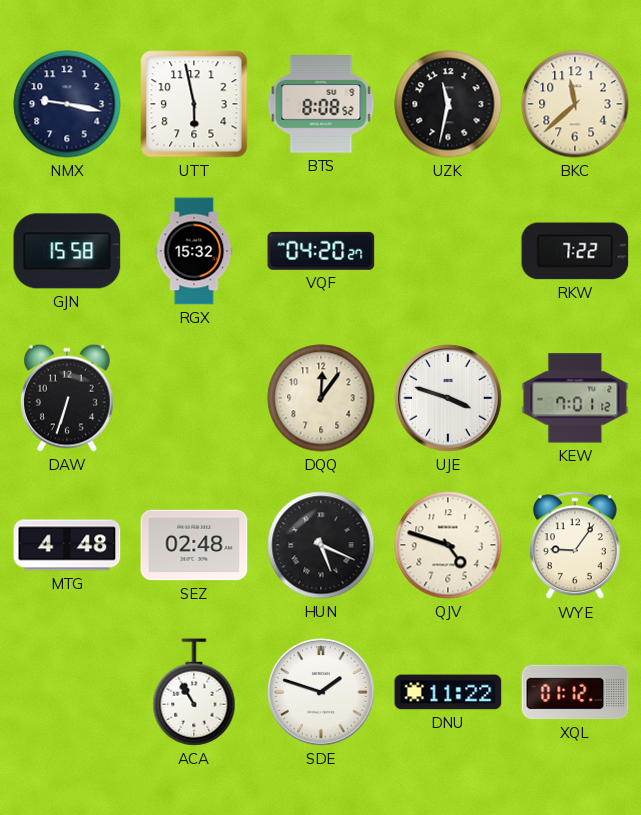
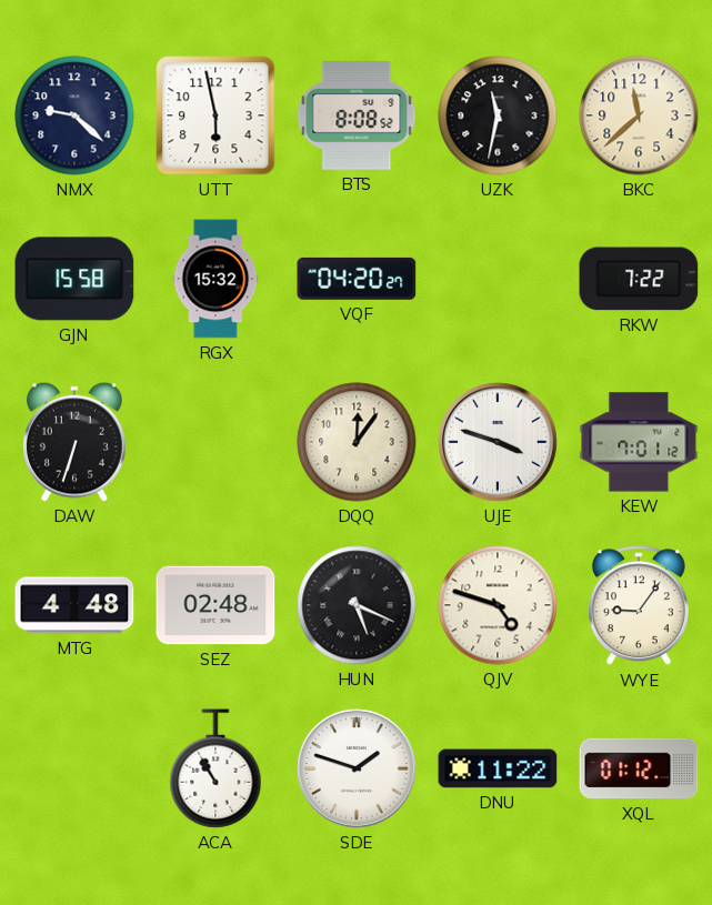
NMX: 9:17 -> 9:22
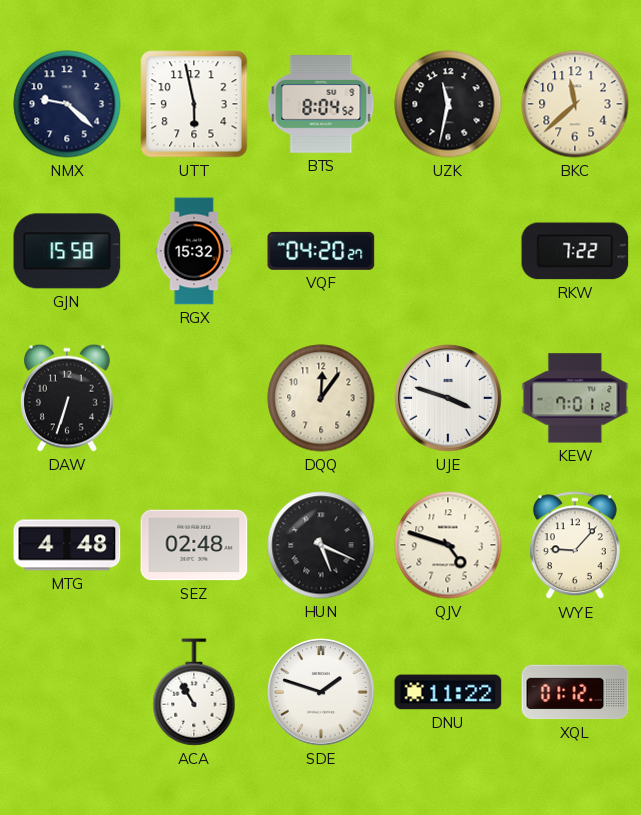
BTS: 8:08 -> 8:04
WYE: 9:06 -> 9:07
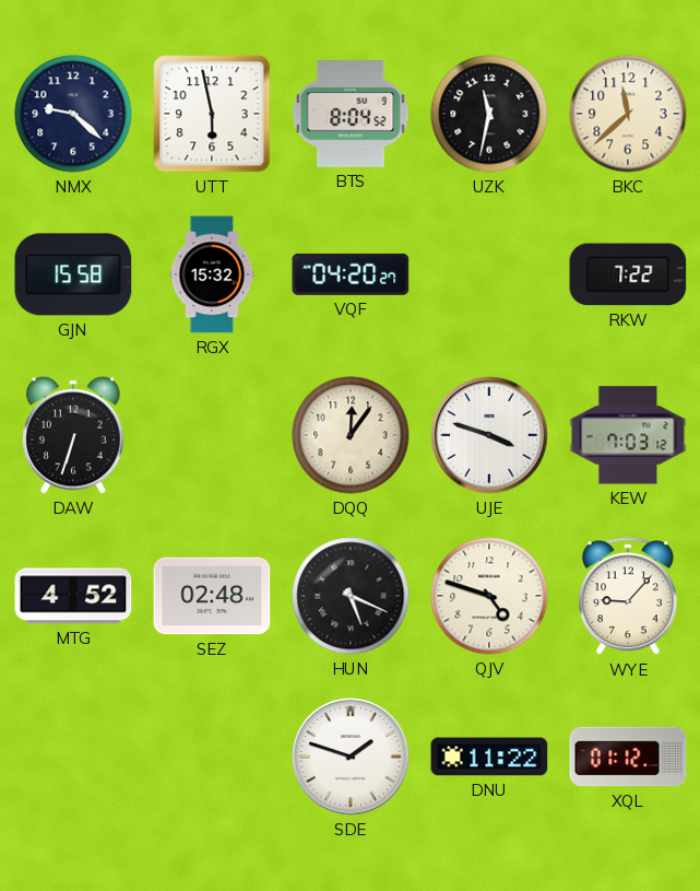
KEW: 7:01 -> 7:03
MTG: 4:48 -> 4:52
ACA: 10:55 -> none
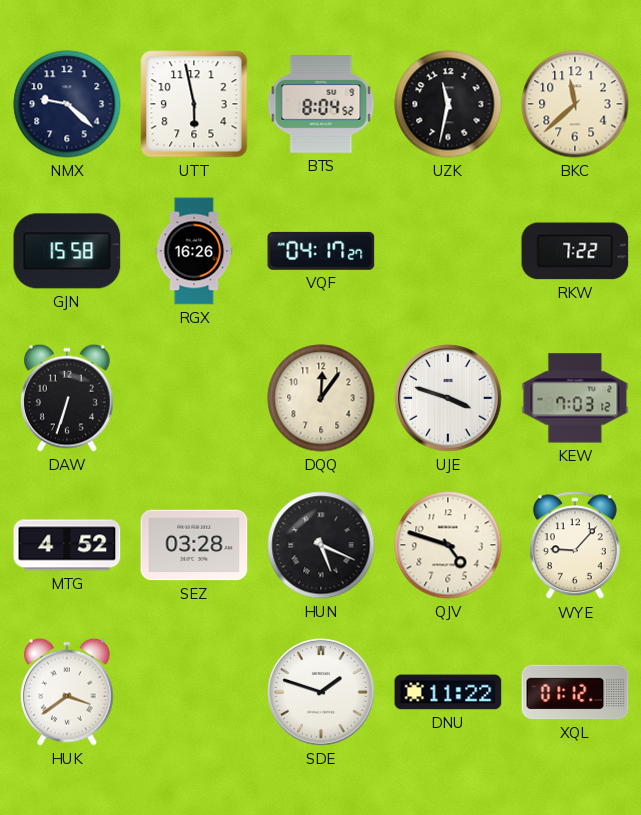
RGX: 15:32 -> 16:26
VQF: 04:20 -> 04:17
SEZ: 02:48 -> 03:28
HUK: none -> 3:39
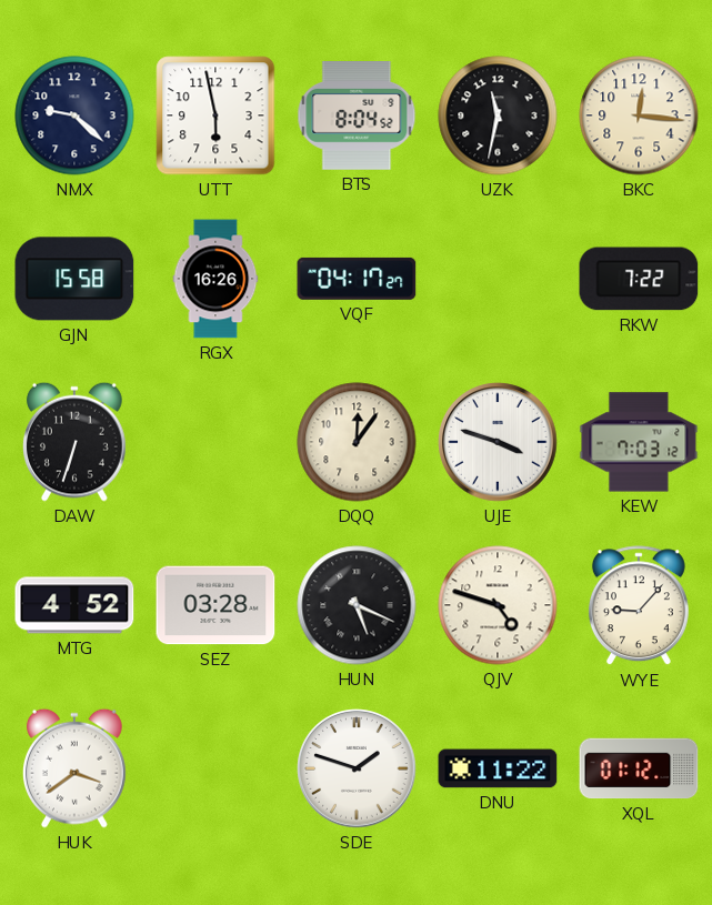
BKC: 11:38 -> 12:16
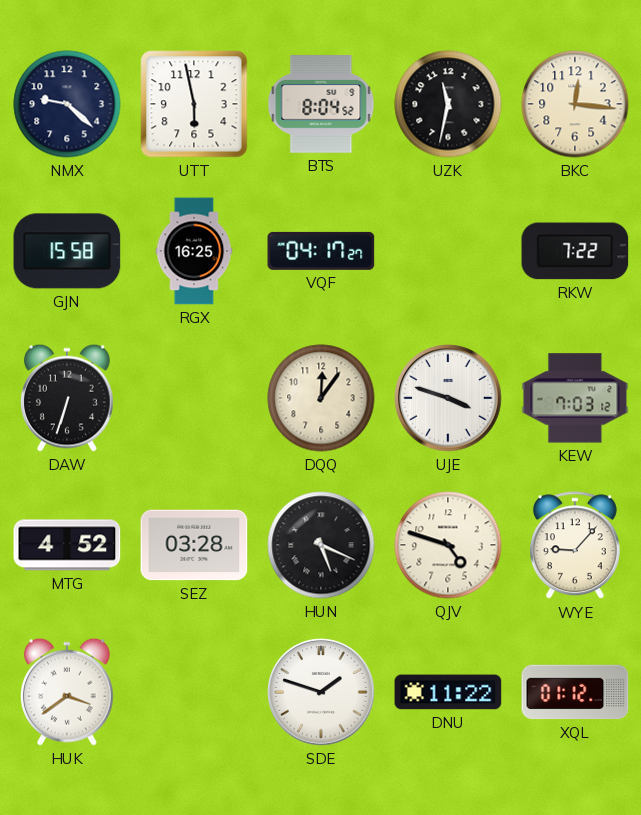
RGX: 16:26 -> 16:25
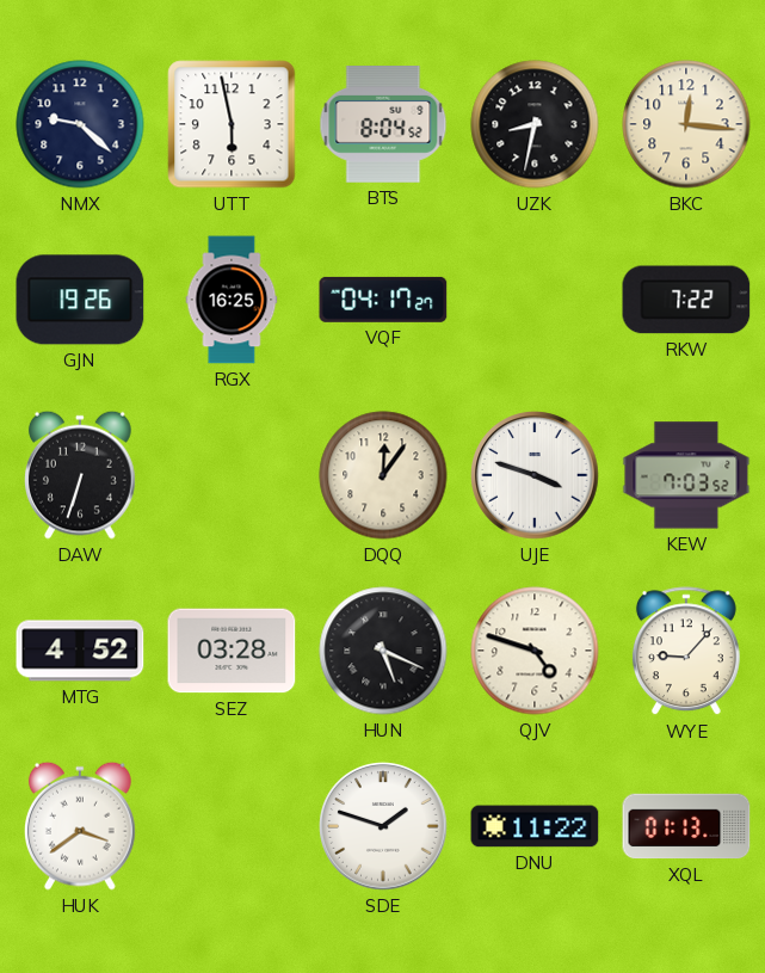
UZK: 11:32 -> 8:32
GJN: 15:58 -> 19:26
KEW: 7:03:12 -> 7:03:52
XQL: 01:12 -> 01:13
